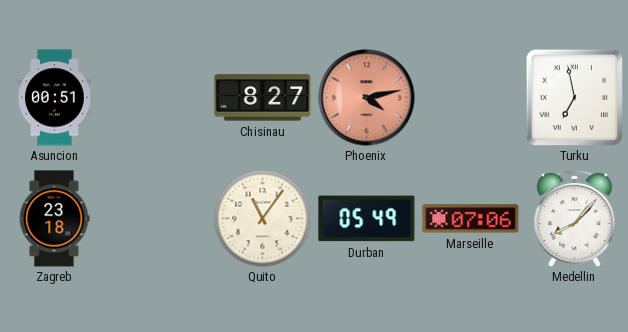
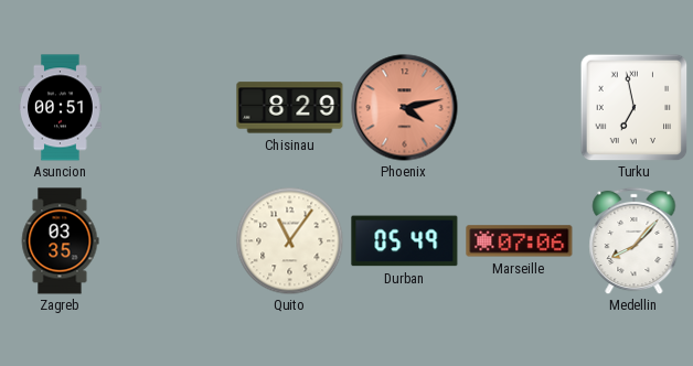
Chisinau: 8:27 -> 8:29
Zagreb: 23:18 -> 03:35
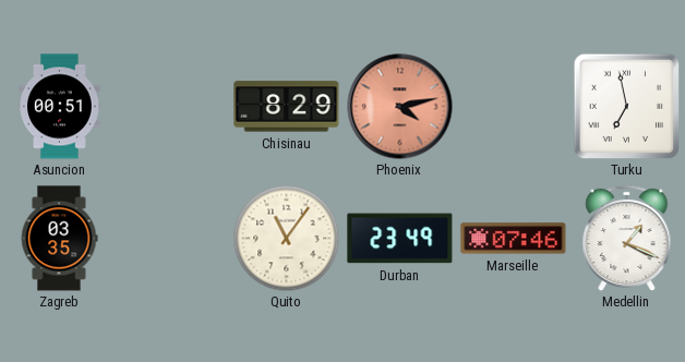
Durban: 05:49 -> 23:49
Marseille: 07:06 -> 07:46
Medellin: 8:07 -> 1:19
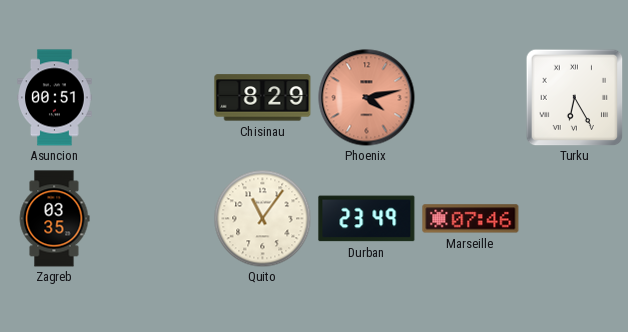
Turku: 6:58 -> 6:25
Medellin: 1:19 -> none
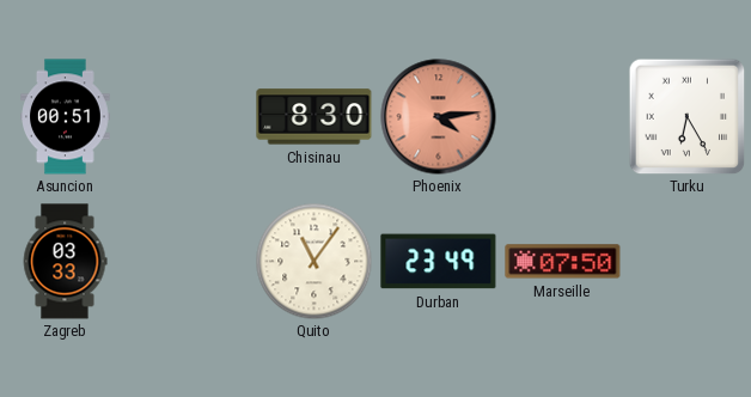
Chisinau: 8:29 -> 8:30
Phoenix: 4:13 -> 4:14
Zagreb: 03:35 -> 03:33
Marseille: 07:46 -> 07:50
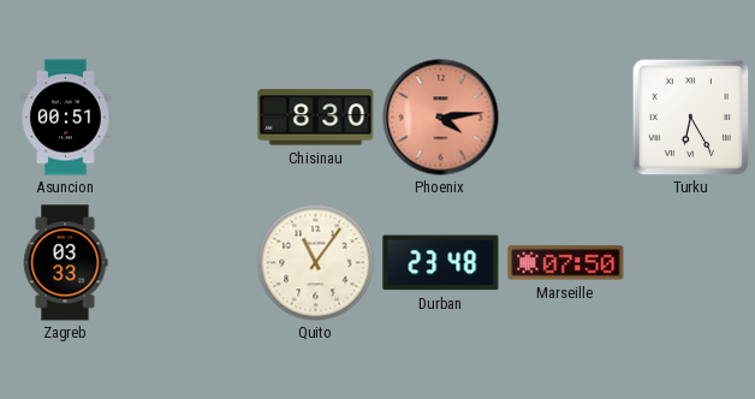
Durban: 23:49 -> 23:48
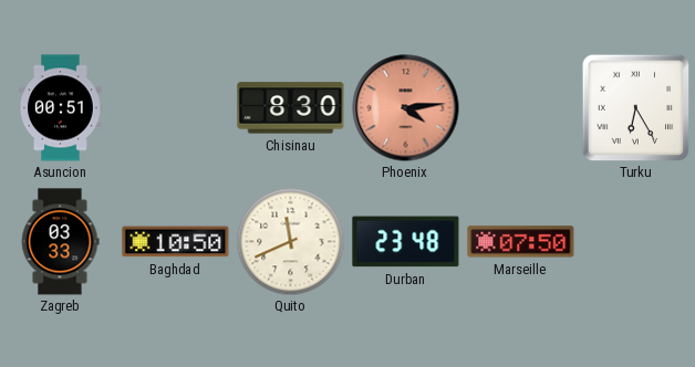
Baghdad: none -> 10:50
Quito: 11:06 -> 11:41
